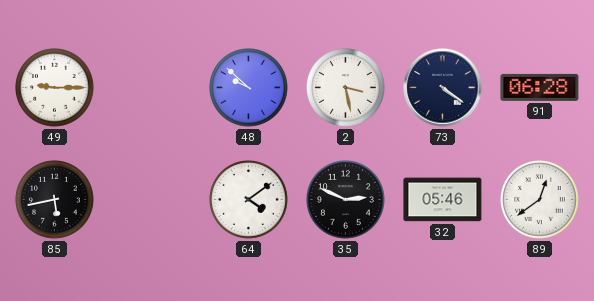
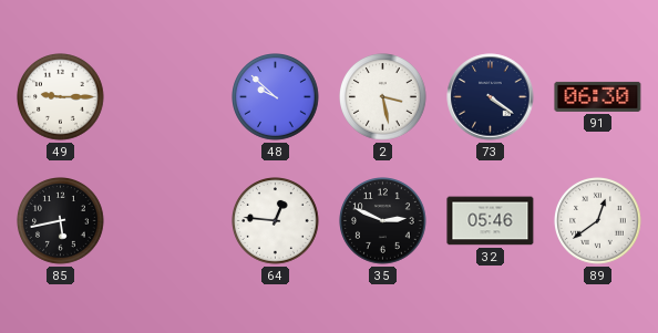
91: 06:28 -> 06:30
64: 4:09 -> 12:46
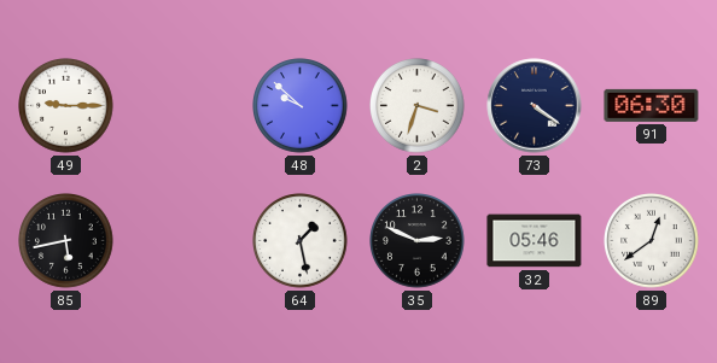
2: 3:28 -> 3:33
64: 12:46 -> 1:28
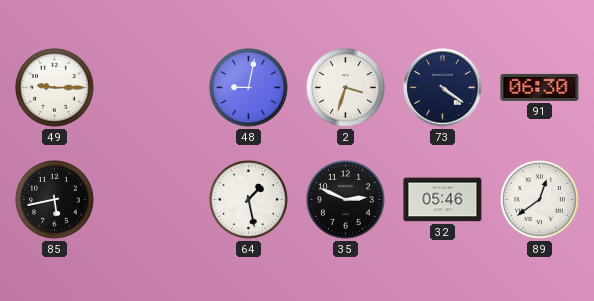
48: 9:52 -> 9:02
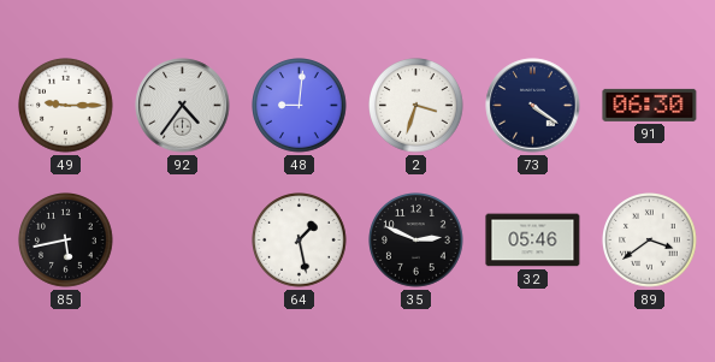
92: none -> 4:36
48: 9:02 -> 9:01
89: 12:39 -> 3:39
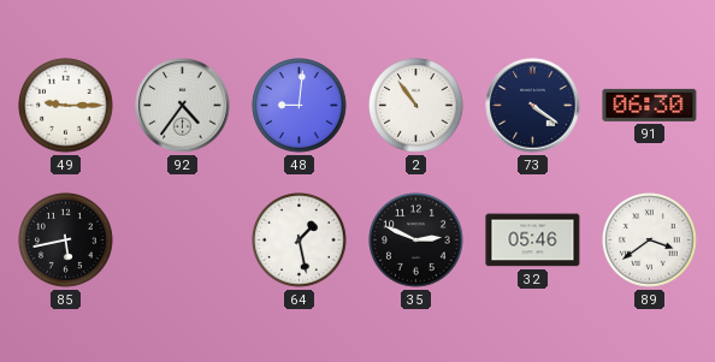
2: 3:33 -> 10:54
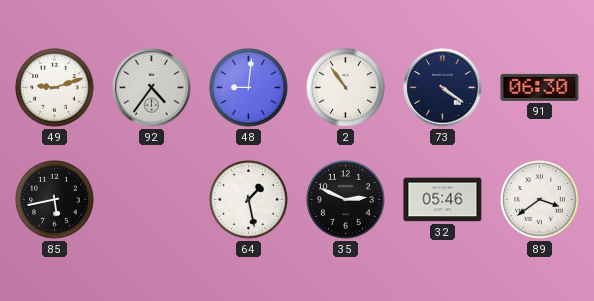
49: 9:15 -> 9:12
